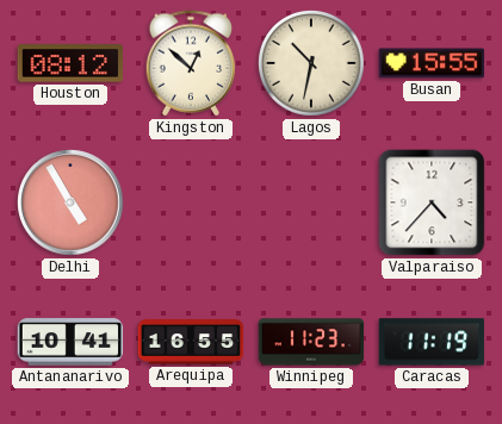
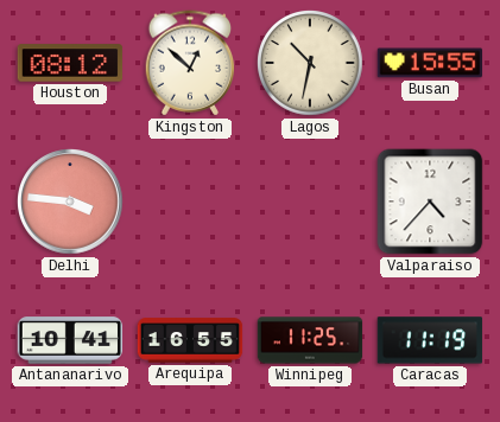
Delhi: 4:55 -> 3:46
Winnipeg: 11:23 -> 11:25
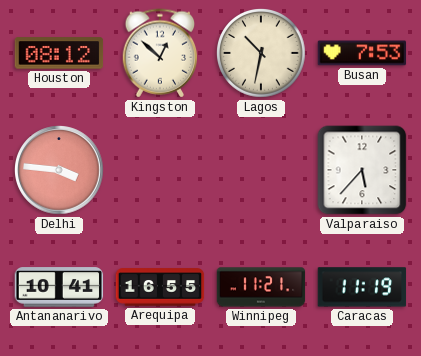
Busan: 15:55 -> 7:53
Valparaiso: 4:37 -> 5:37
Winnipeg: 11:25 -> 11:21
